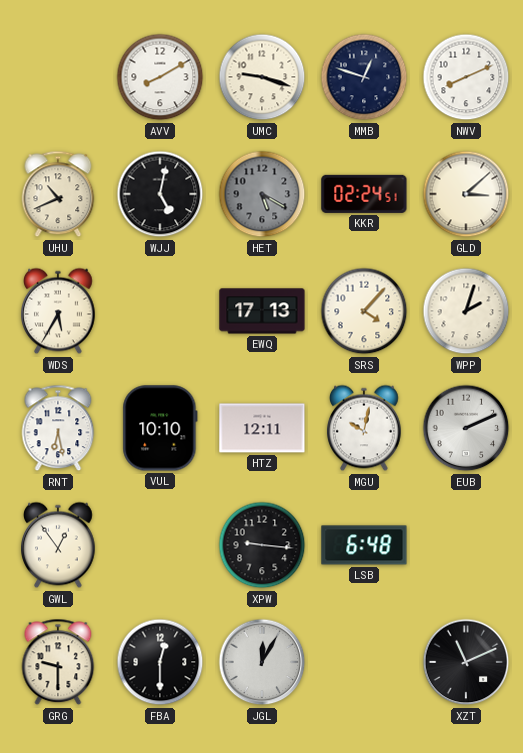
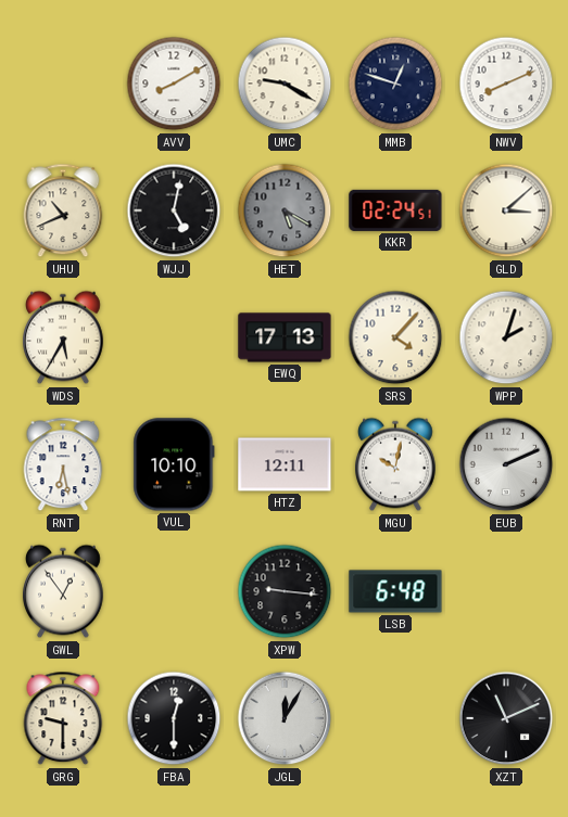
UMC: 9:18 -> 9:20
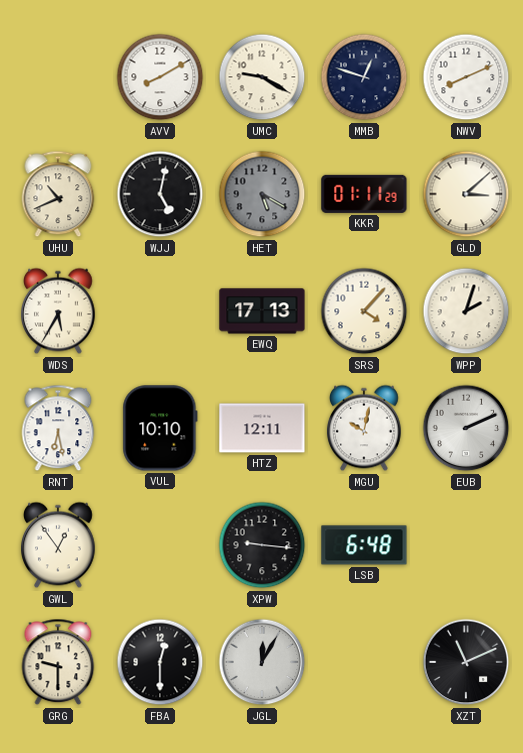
KKR: 02:24 -> 01:11
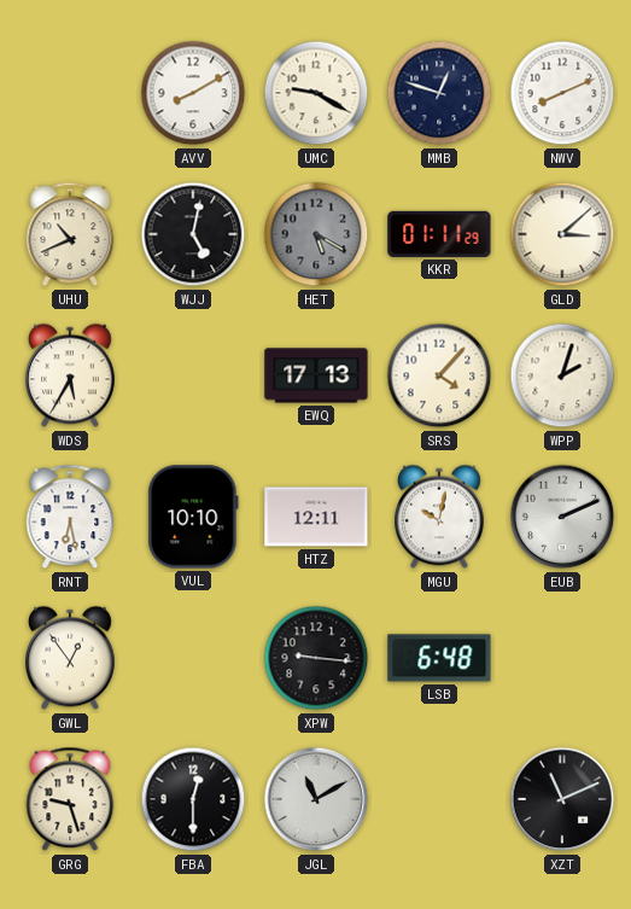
GRG: 9:30 -> 9:27
JGL: 12:05 -> 11:10
